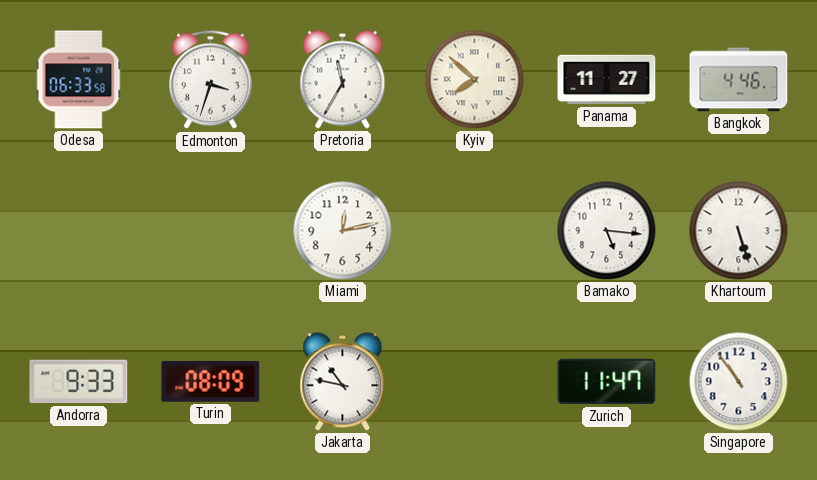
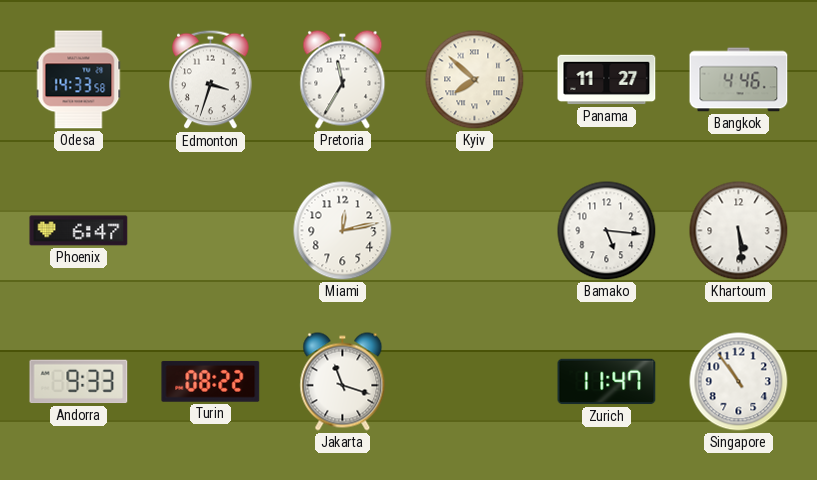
Odesa: 06:33 -> 14:33
Phoenix: none -> 6:47
Khartoum: 5:27 -> 5:29
Turin: 08:09 -> 08:22
Jakarta: 10:47 -> 11:18
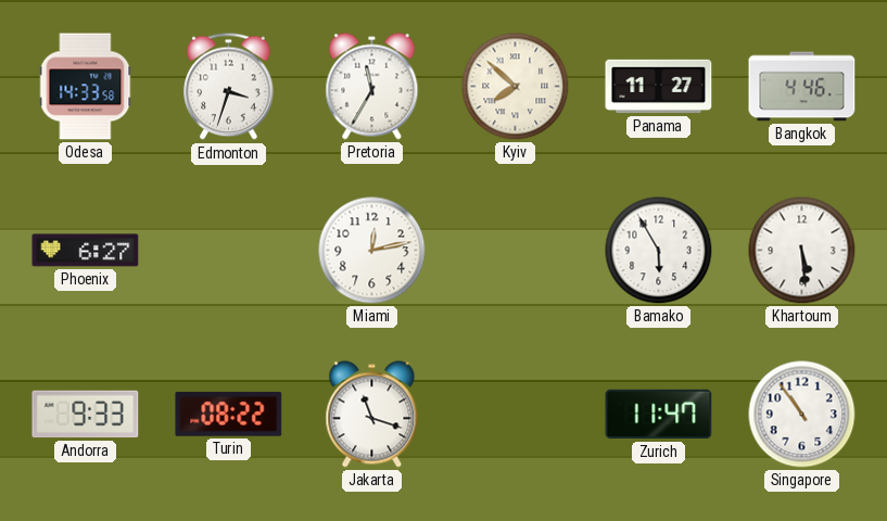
Phoenix: 6:47 -> 6:27
Bamako: 5:16 -> 5:55
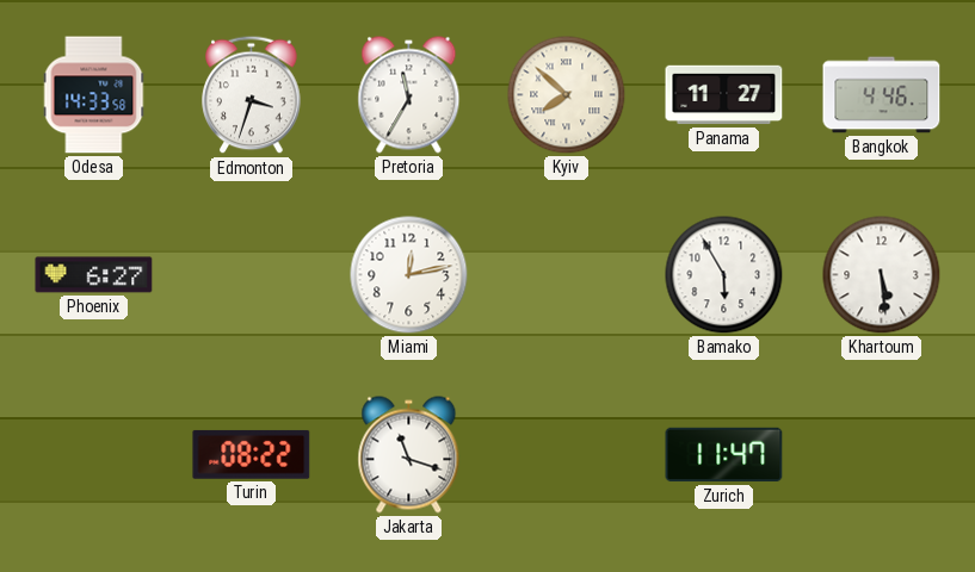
Andorra: 9:33 -> none
Singapore: 10:54 -> none
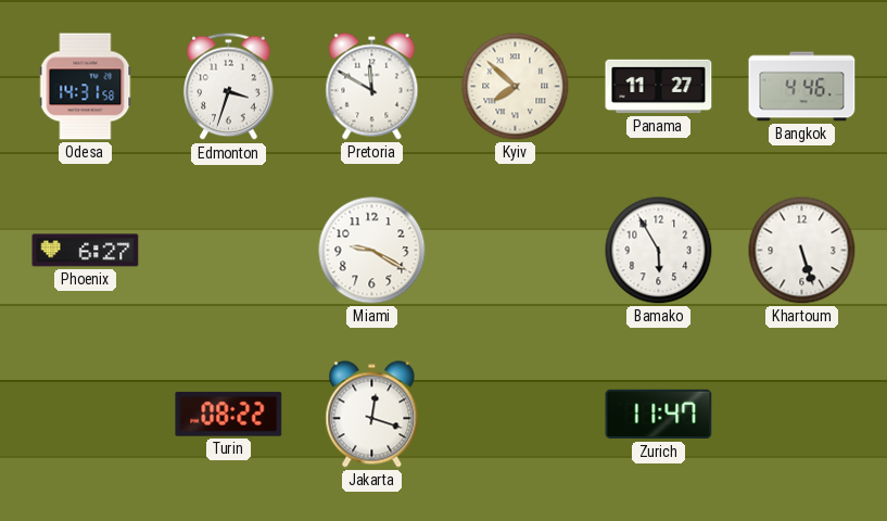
Odesa: 14:33 -> 14:31
Pretoria: 11:35 -> 11:50
Miami: 12:13 -> 9:20
Khartoum: 5:29 -> 5:27
Jakarta: 11:18 -> 12:18
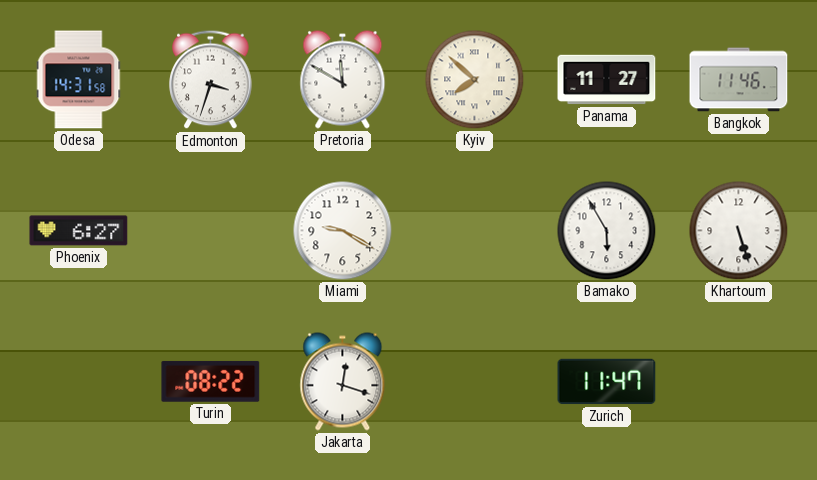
Bangkok: 4:46 -> 11:46
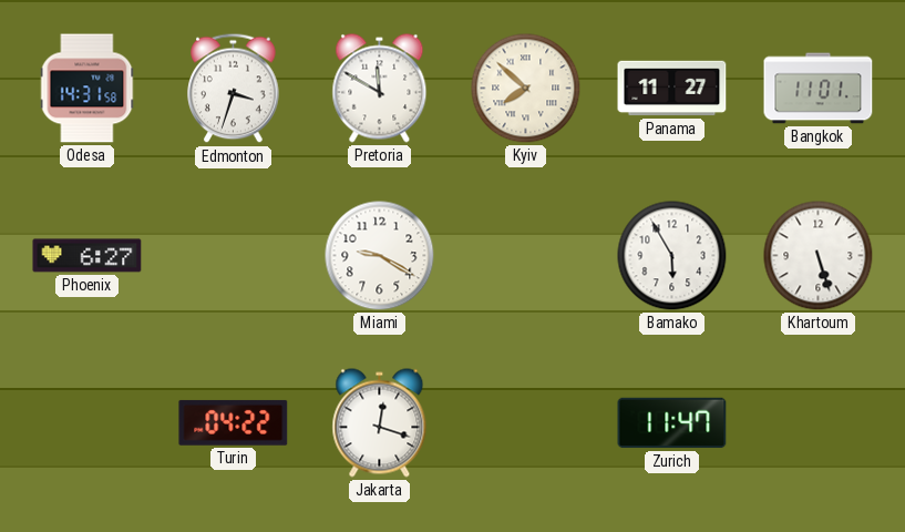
Bangkok: 11:46 -> 11:01
Turin: 08:22 -> 04:22
